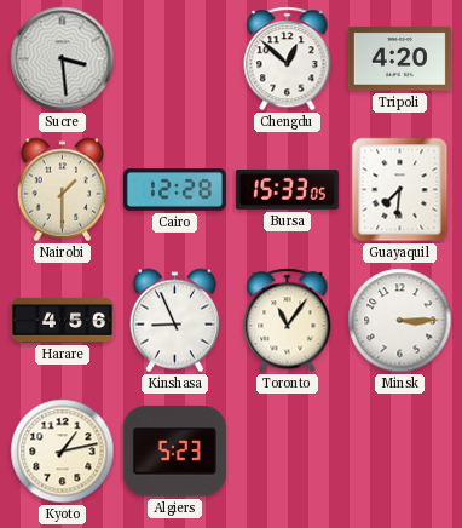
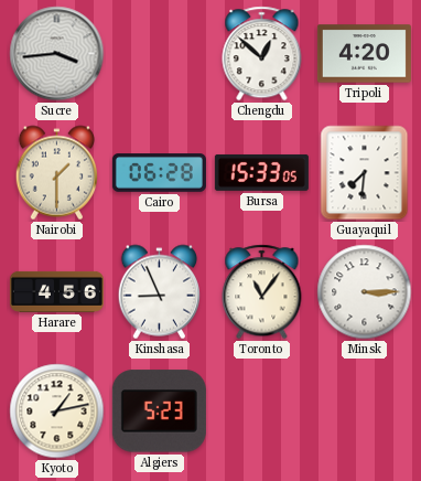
Sucre: 3:29 -> 3:44
Cairo: 12:28 -> 06:28
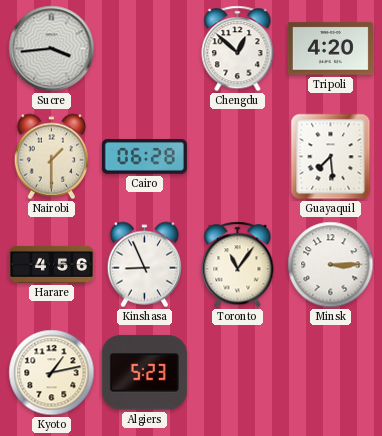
Bursa: 15:33 -> none
Guayaquil: 7:31 -> 7:29
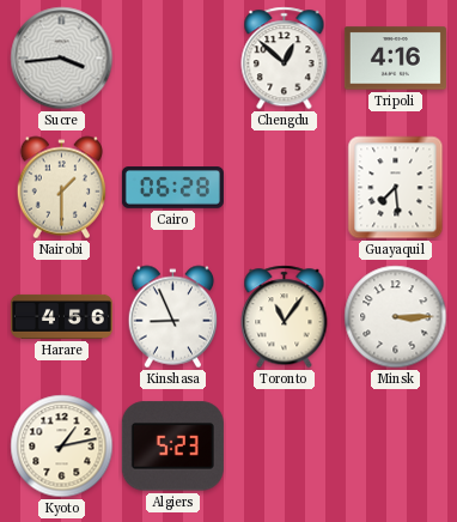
Tripoli: 4:20 -> 4:16
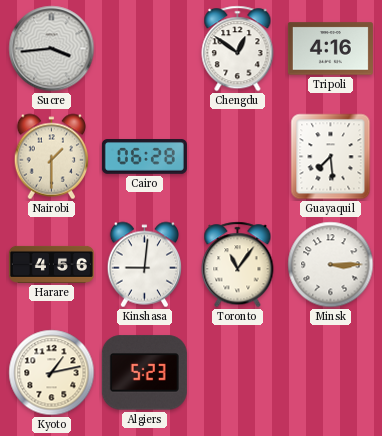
Chengdu: 12:52 -> 12:51
Kinshasa: 8:56 -> 9:01
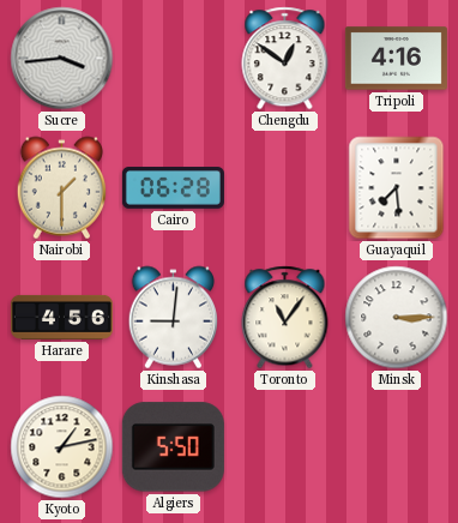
Algiers: 5:23 -> 5:50
